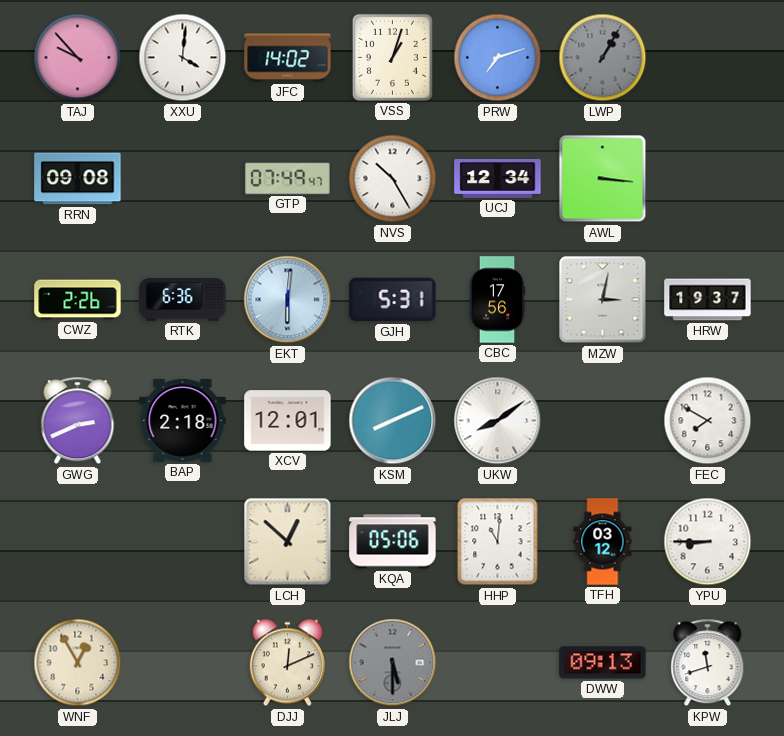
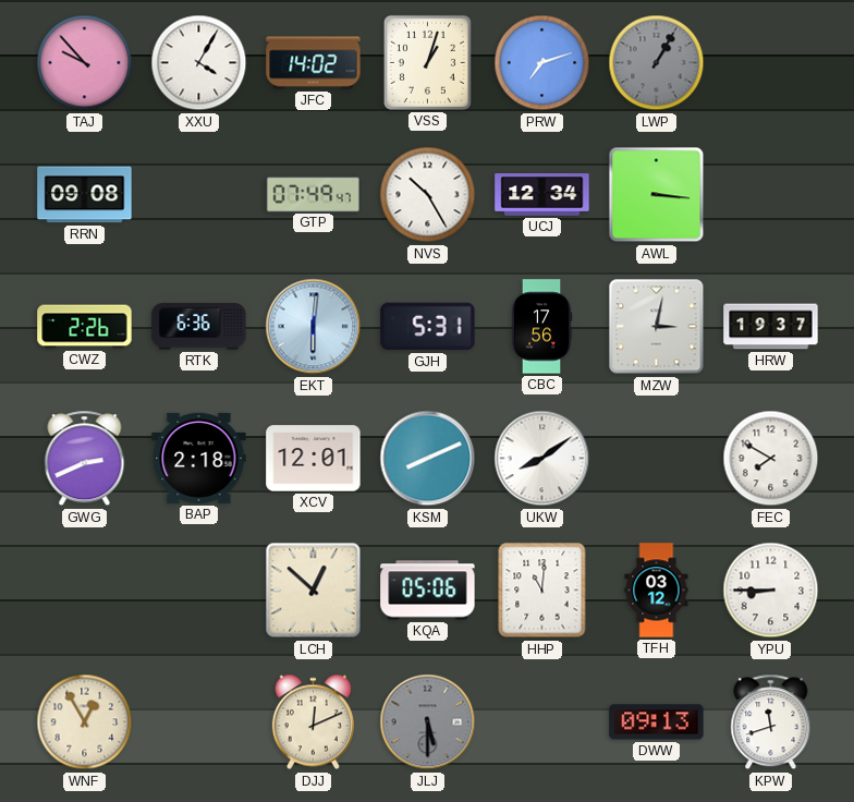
XXU: 4:01 -> 4:05
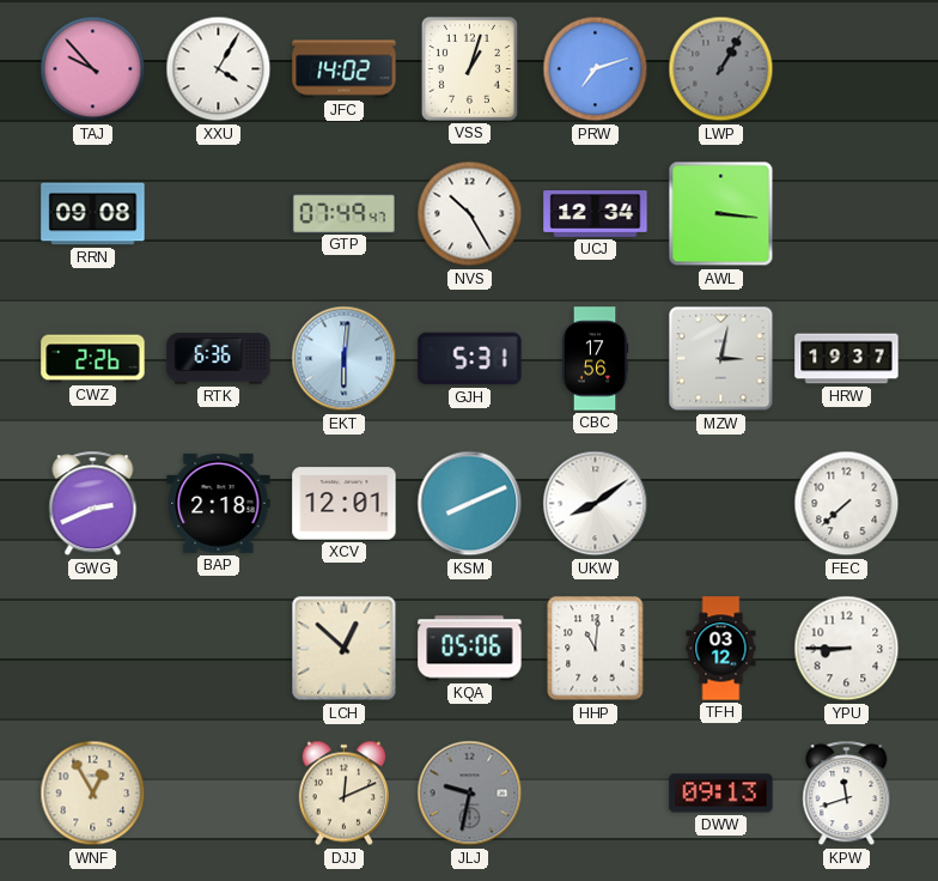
FEC: 7:50 -> 7:38
JLJ: 5:30 -> 9:32
